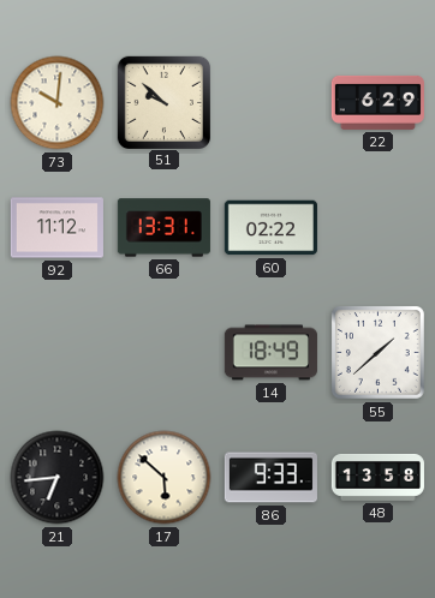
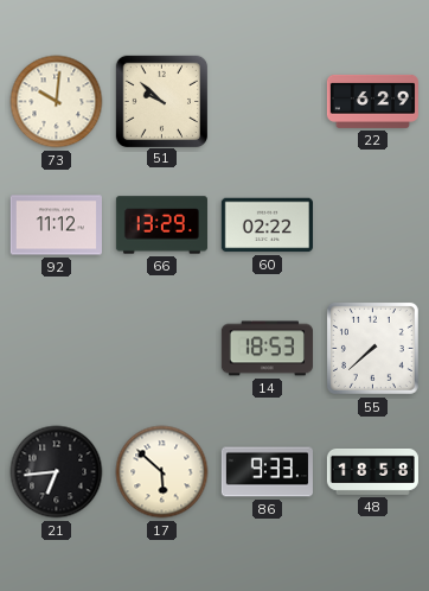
66: 13:31 -> 13:29
14: 18:49 -> 18:53
55: 1:38 -> 7:38
48: 13:58 -> 18:58
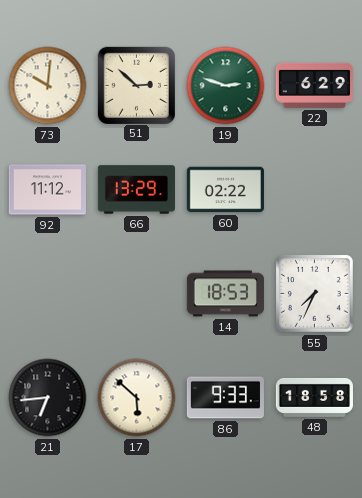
51: 9:52 -> 2:52
19: none -> 2:48
55: 7:38 -> 7:34
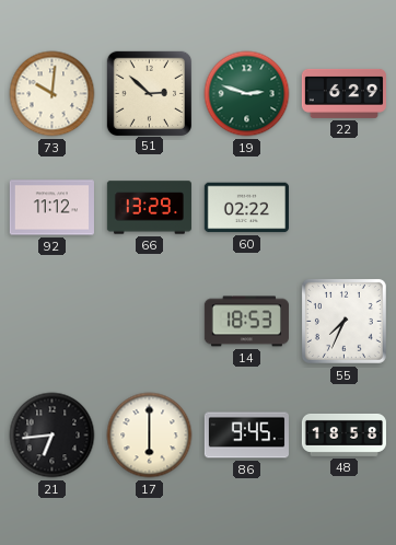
17: 5:52 -> 6:00
86: 9:33 -> 9:45
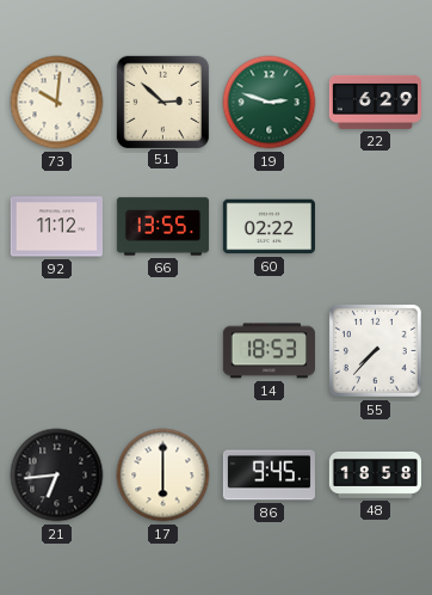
66: 13:29 -> 13:55
55: 7:34 -> 7:37
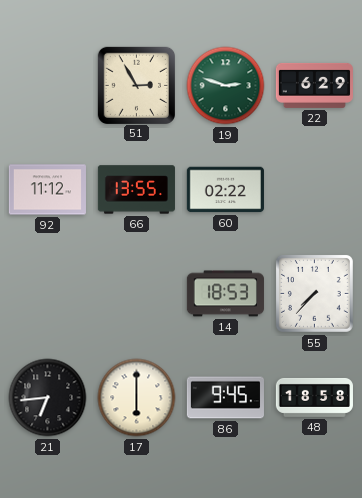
73: 10:01 -> none
51: 2:52 -> 2:55
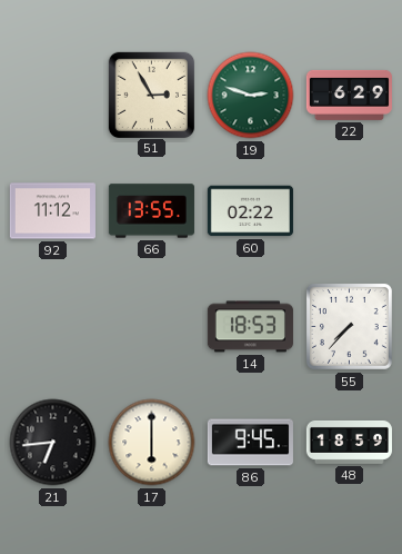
48: 18:58 -> 18:59
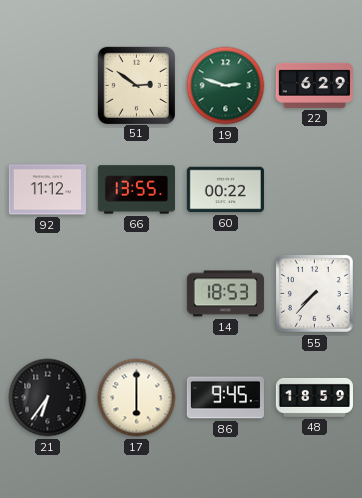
51: 2:55 -> 2:51
60: 02:22 -> 00:22
21: 6:44 -> 6:36
